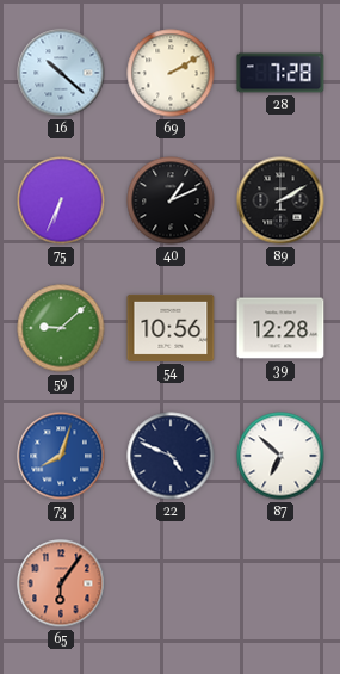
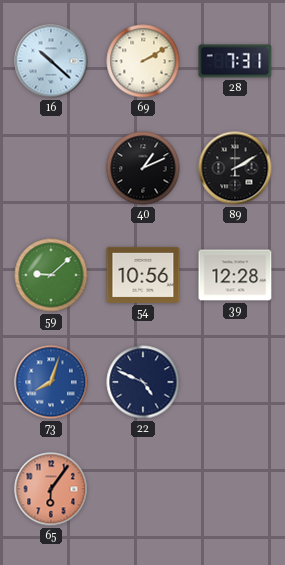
28: 7:28 -> 7:31
75: 6:34 -> none
87: 6:52 -> none
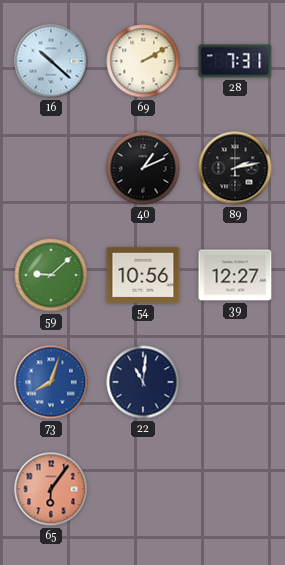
89: 2:10 -> 2:13
39: 12:28 -> 12:27
22: 4:49 -> 11:01
